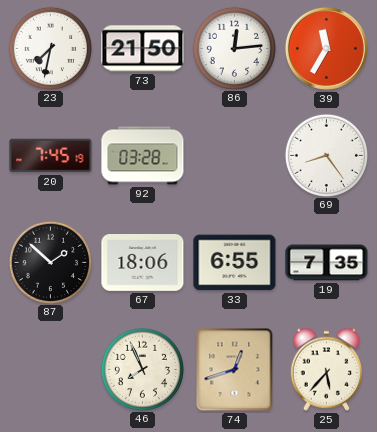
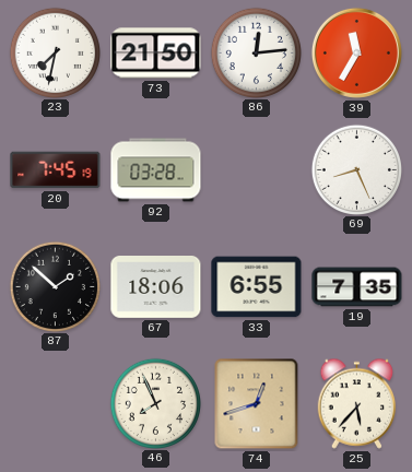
69: 8:24 -> 8:26
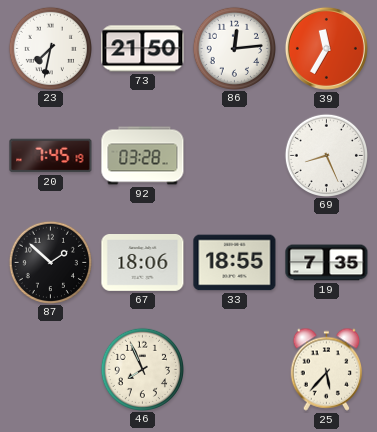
33: 6:55 -> 18:55
74: 12:42 -> none
